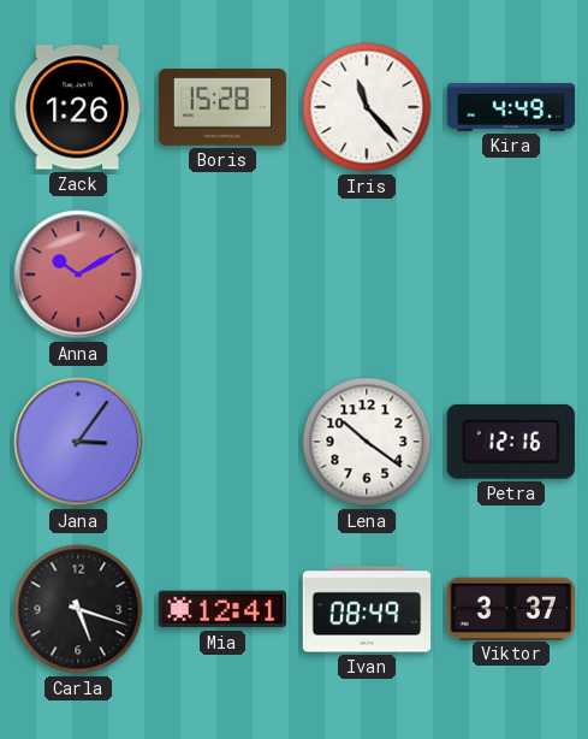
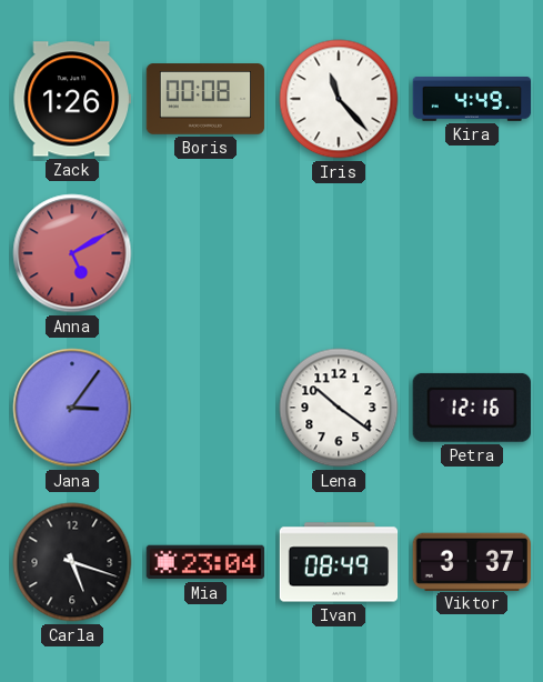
Boris: 15:28 -> 00:08
Anna: 10:10 -> 5:10
Mia: 12:41 -> 23:04
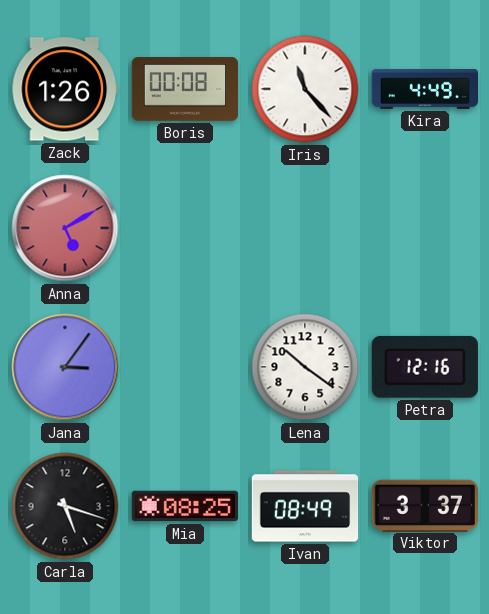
Mia: 23:04 -> 08:25
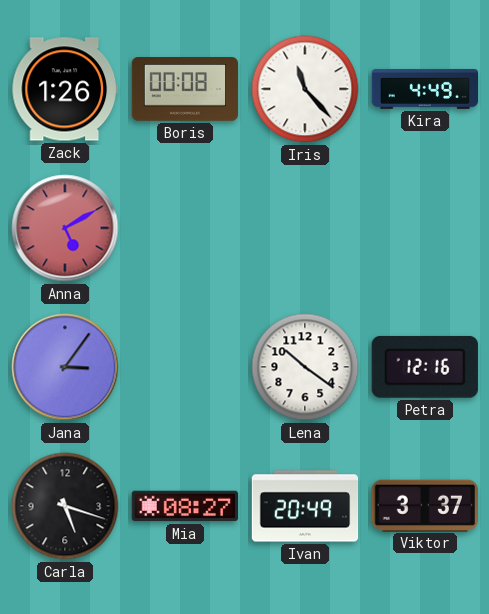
Mia: 08:25 -> 08:27
Ivan: 08:49 -> 20:49
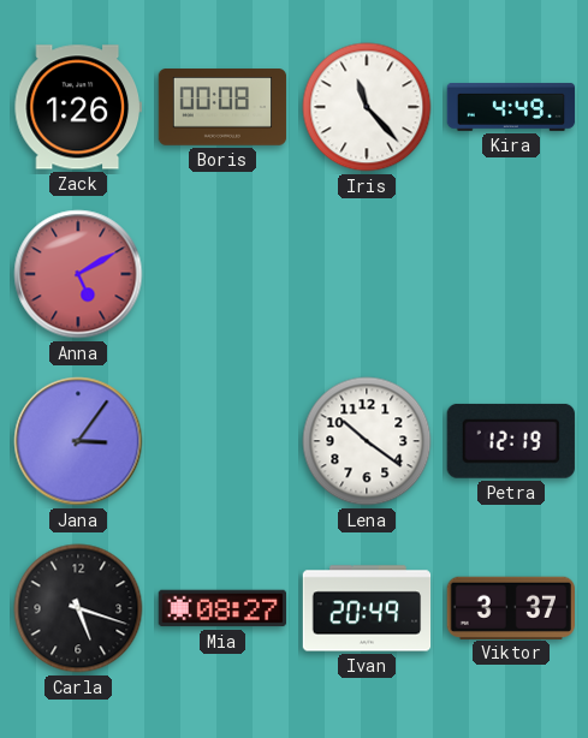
Petra: 12:16 -> 12:19
